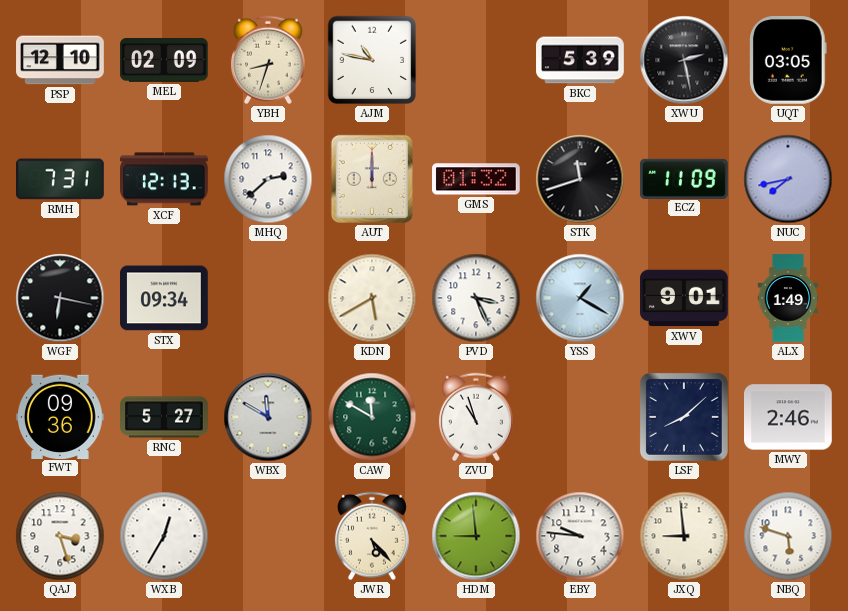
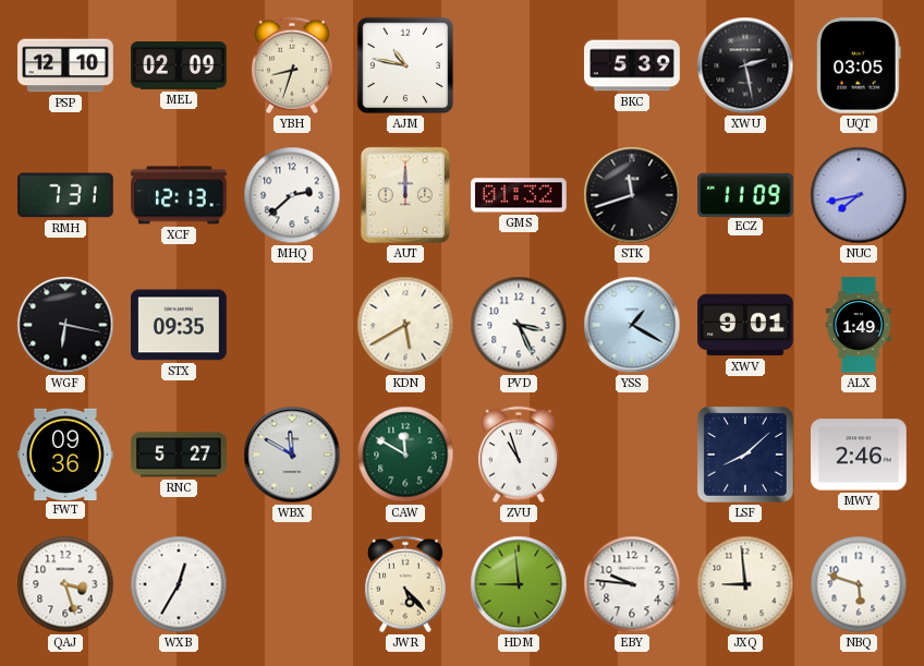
STX: 09:34 -> 09:35
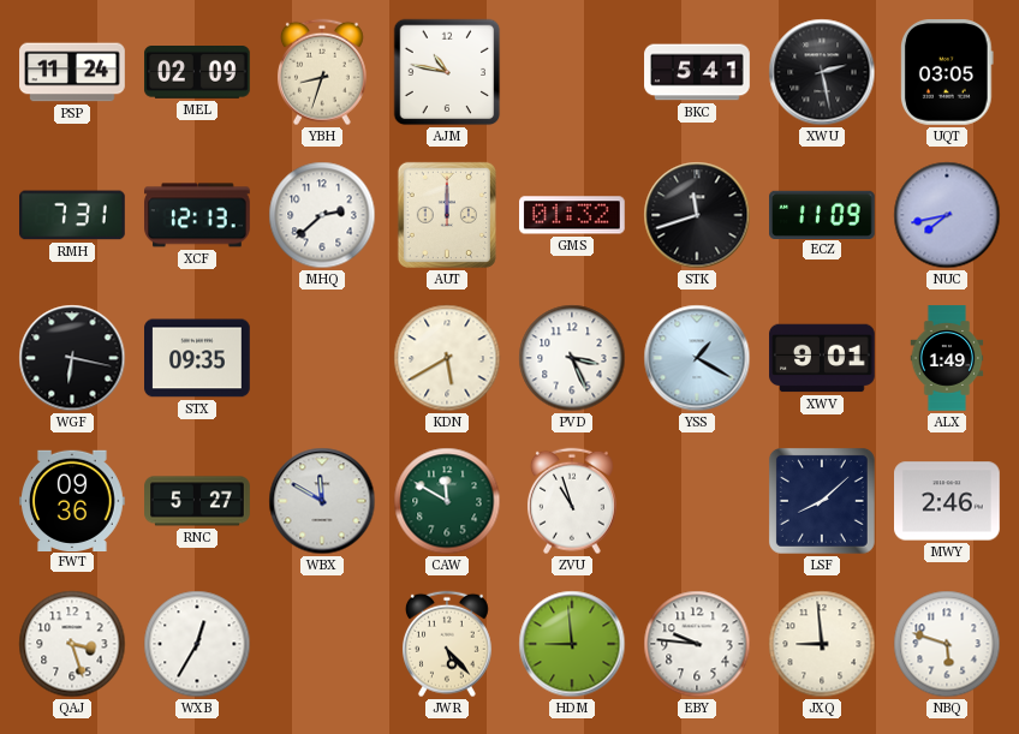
PSP: 12:10 -> 11:24
BKC: 5:39 -> 5:41
